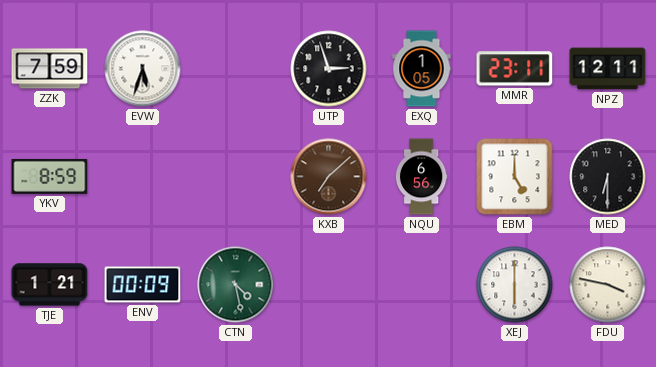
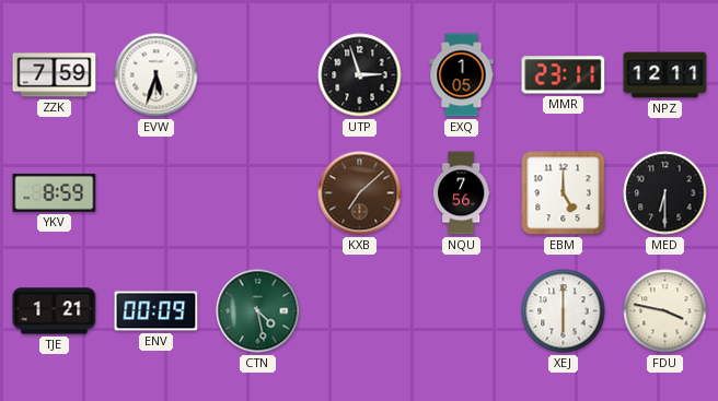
NQU: 6:56 -> 7:56
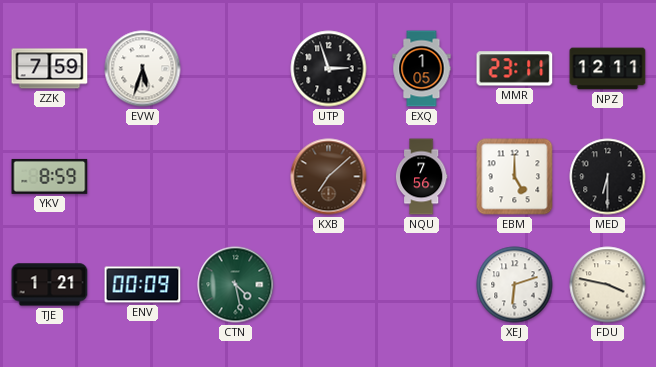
XEJ: 6:00 -> 6:12
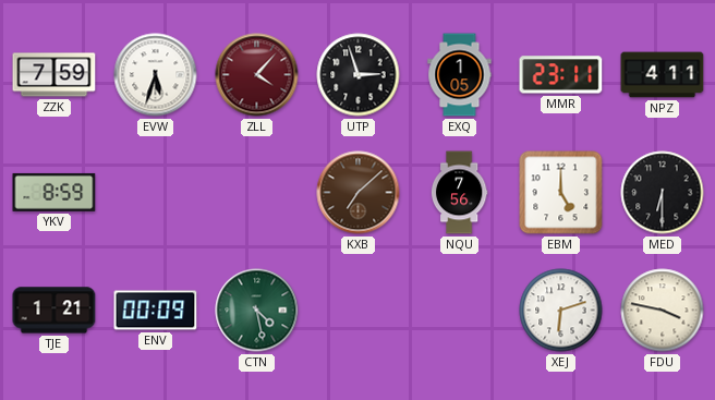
ZLL: none -> 4:07
NPZ: 12:11 -> 4:11
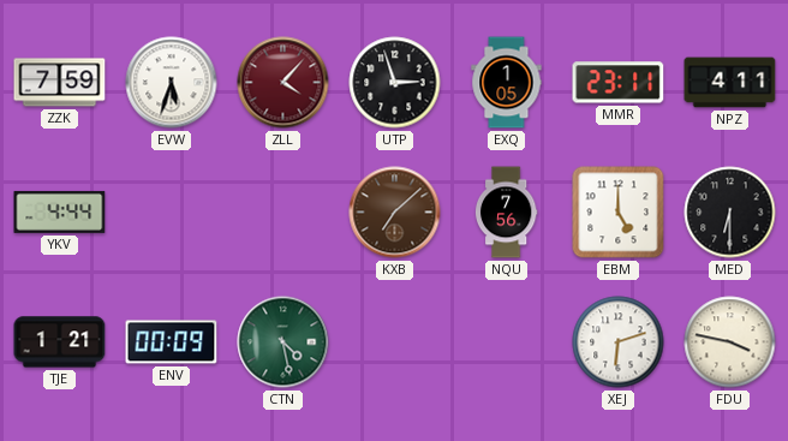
YKV: 8:59 -> 4:44
